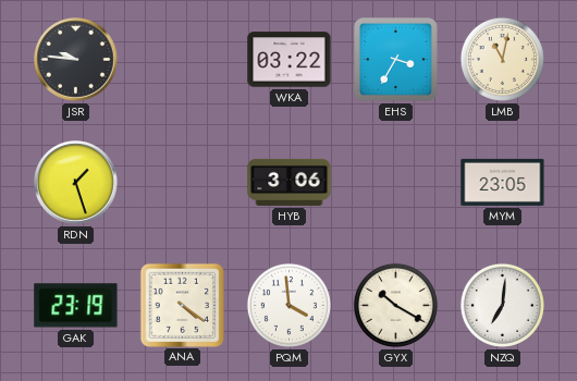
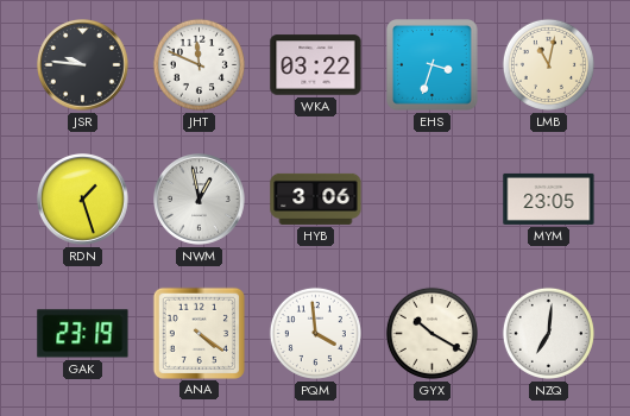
JHT: none -> 11:49
EHS: 3:35 -> 3:33
NWM: none -> 12:58
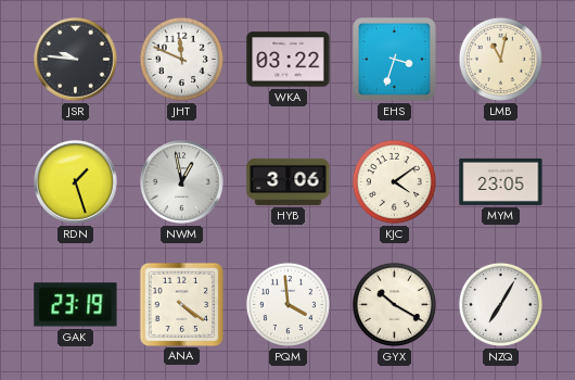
KJC: none -> 4:09
NZQ: 7:01 -> 7:05
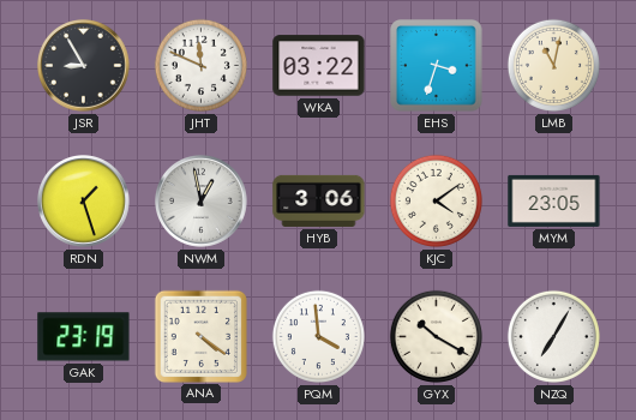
JSR: 9:46 -> 8:55
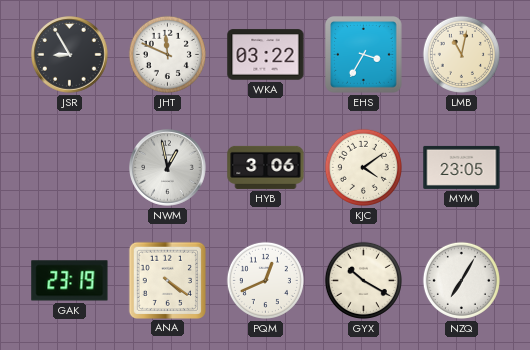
EHS: 3:33 -> 3:35
RDN: 1:27 -> none
PQM: 3:59 -> 12:41
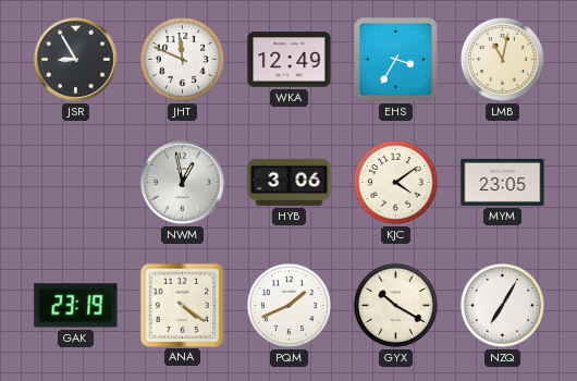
WKA: 03:22 -> 12:49
PQM: 12:41 -> 1:41
